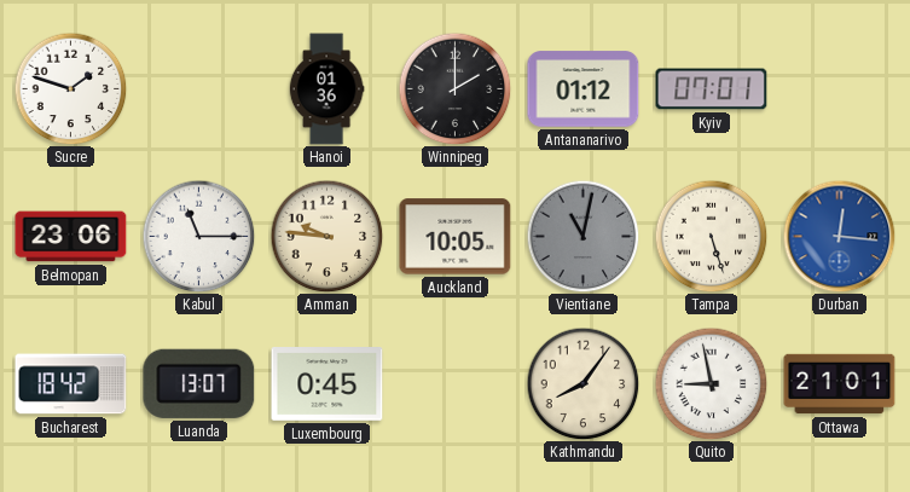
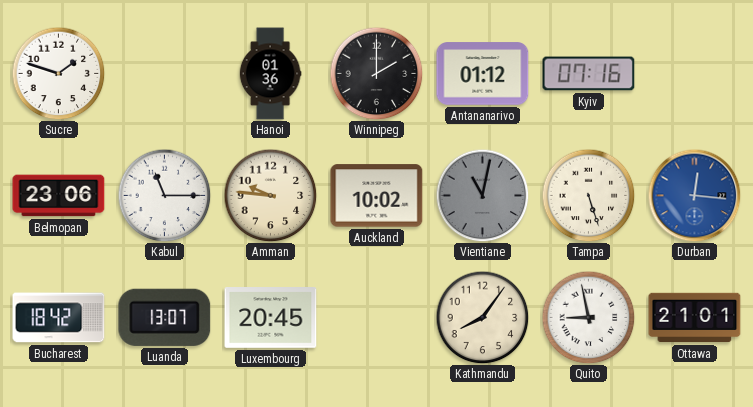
Kyiv: 07:01 -> 07:16
Auckland: 10:05 -> 10:02
Luxembourg: 0:45 -> 20:45
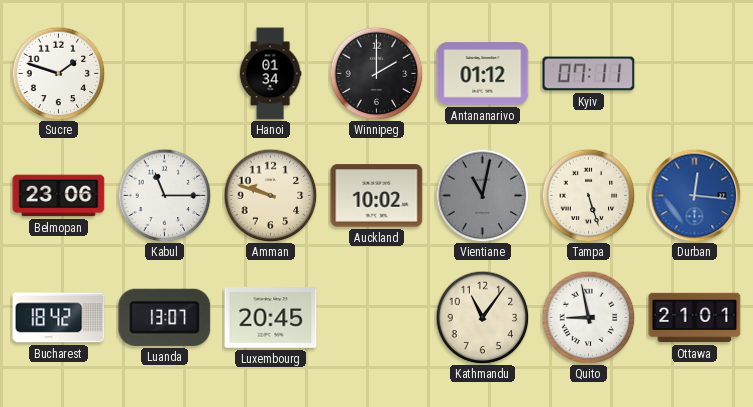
Hanoi: 01:36 -> 01:34
Kyiv: 07:16 -> 07:11
Amman: 9:46 -> 9:48
Kathmandu: 8:06 -> 11:06
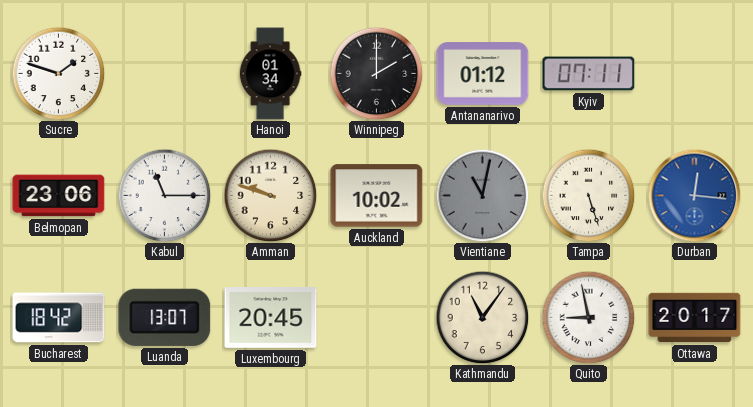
Ottawa: 21:01 -> 20:17
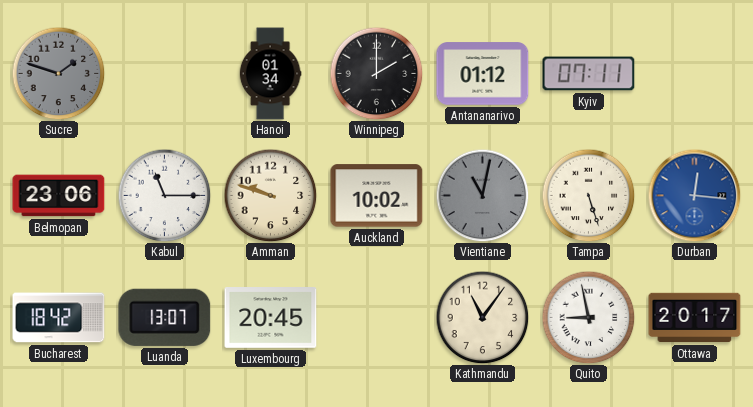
Sucre dial: white -> grey
